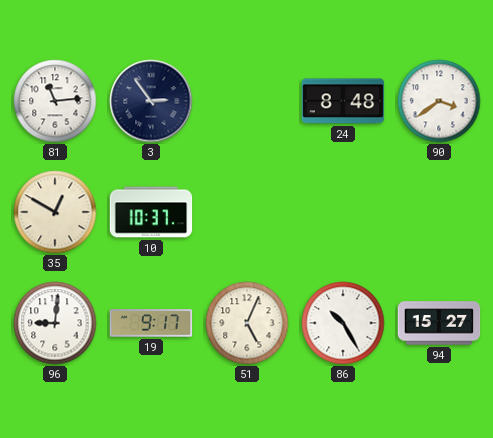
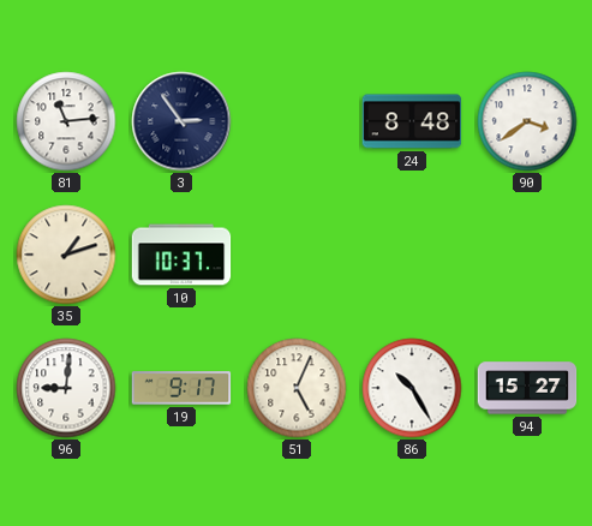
35: 12:50 -> 1:12
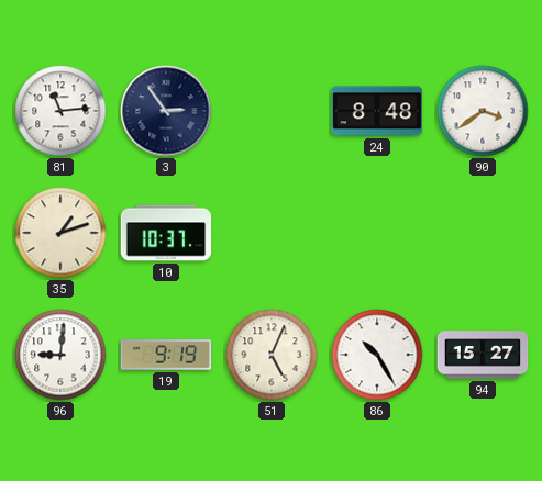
19: 9:17 -> 9:19
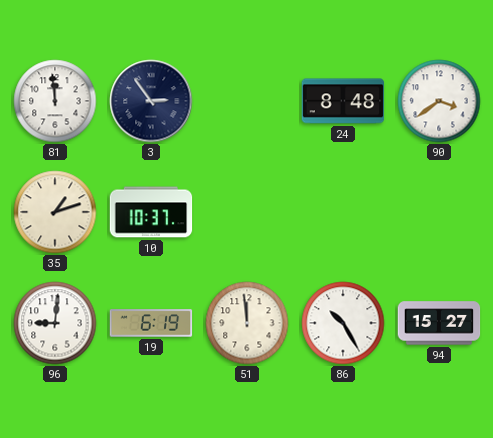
81: 11:14 -> 11:59
19: 9:19 -> 6:19
51: 5:04 -> 11:59
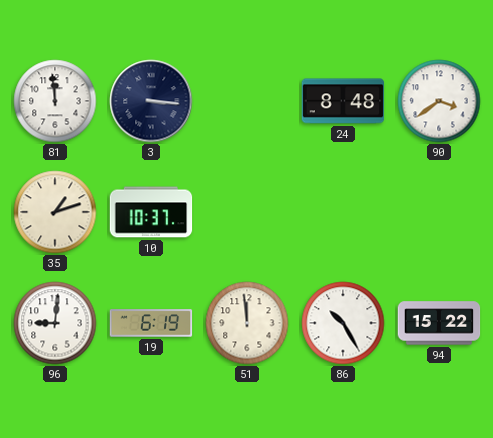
3: 2:54 -> 3:16
94: 15:27 -> 15:22
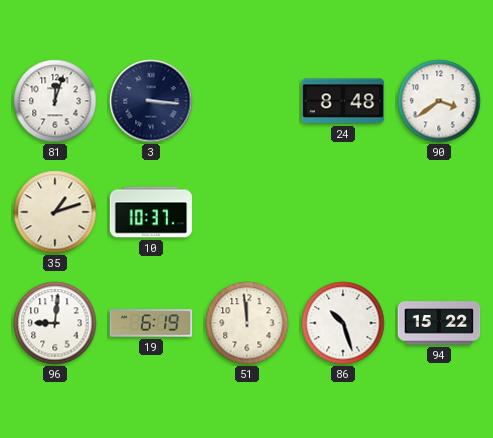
81: 11:59 -> 12:03
86: 10:25 -> 10:27
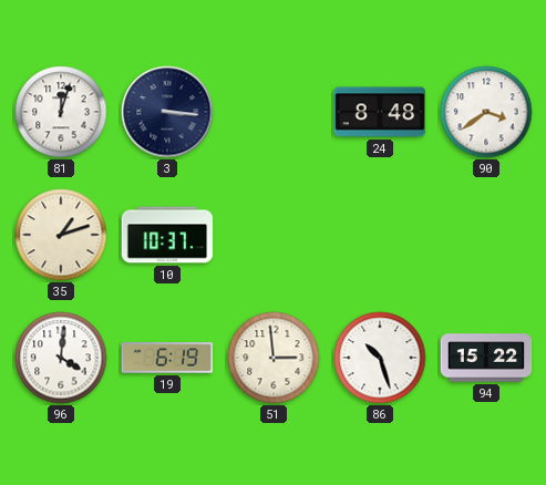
96: 9:01 -> 4:01
51: 11:59 -> 2:59
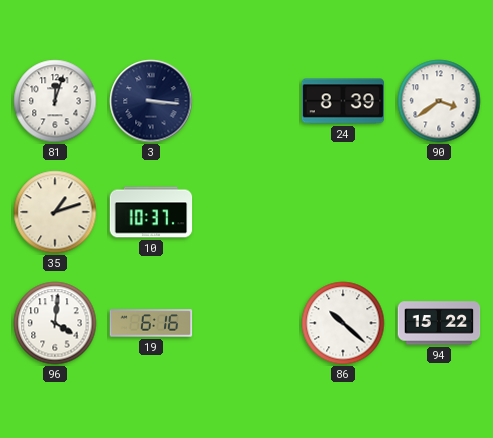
24: 8:48 -> 8:39
19: 6:19 -> 6:16
51: 2:59 -> none
86: 10:27 -> 10:22
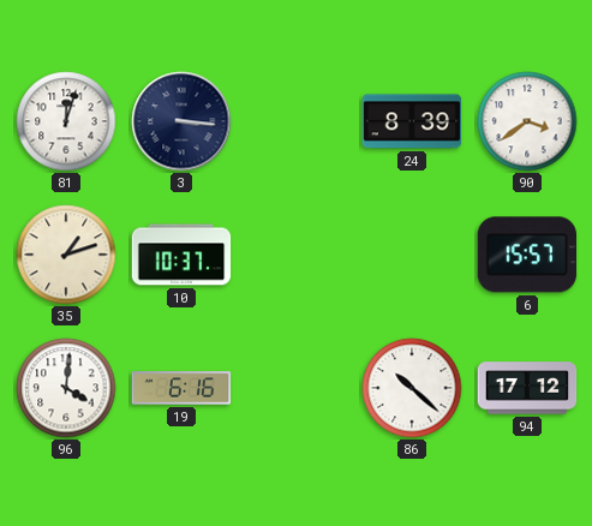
6: none -> 15:57
94: 15:22 -> 17:12
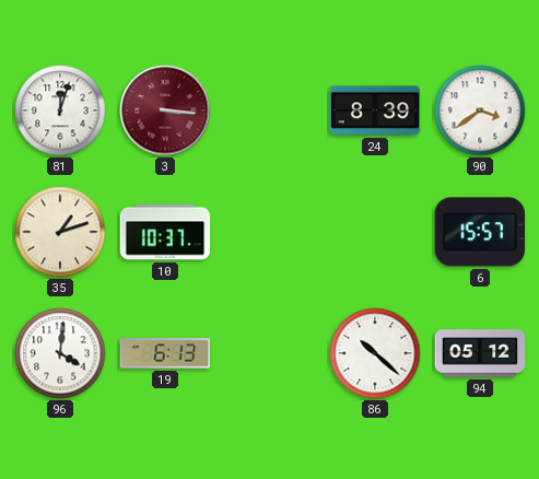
3 dial: navy -> burgundy
19: 6:16 -> 6:13
94: 17:12 -> 05:12
